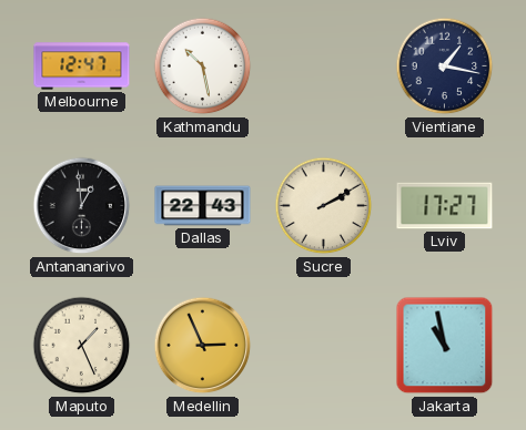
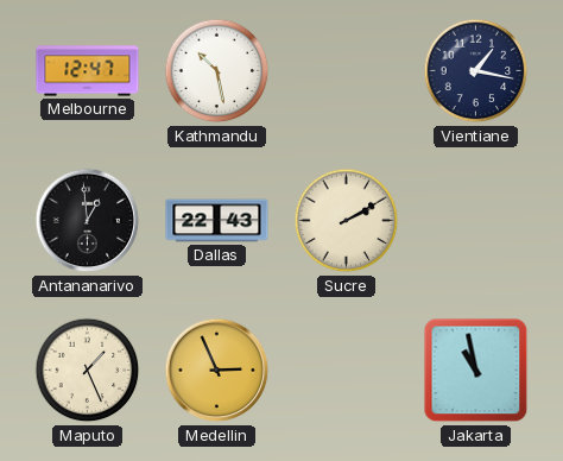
Lviv: 17:27 -> none
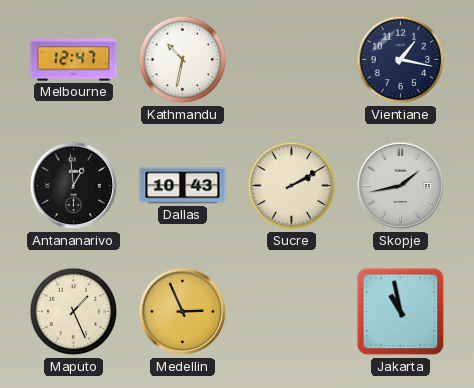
Kathmandu: 10:28 -> 10:32
Dallas: 22:43 -> 10:43
Skopje: none -> 1:43
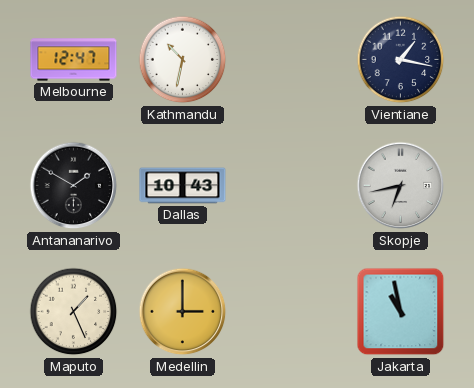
Antananarivo: 12:59 -> 1:50
Sucre: 2:10 -> none
Skopje: 1:43 -> 6:43
Medellin: 2:56 -> 3:00
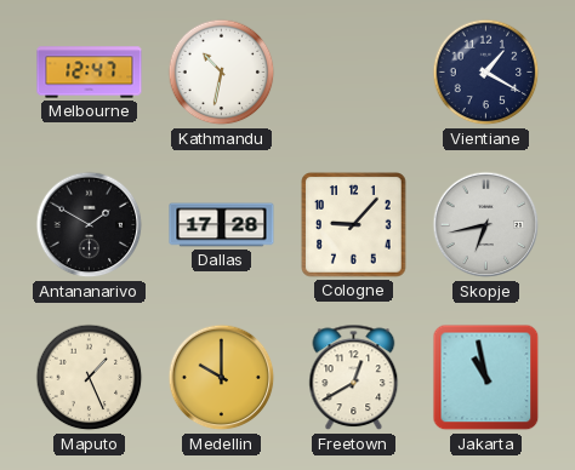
Vientiane: 1:17 -> 1:20
Dallas: 10:43 -> 17:28
Cologne: none -> 9:07
Medellin: 3:00 -> 10:00
Freetown: none -> 12:40
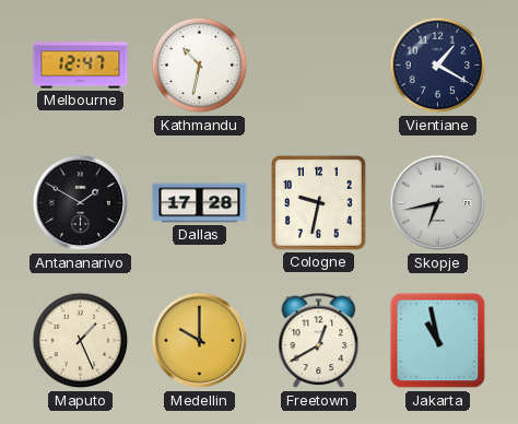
Cologne: 9:07 -> 9:32
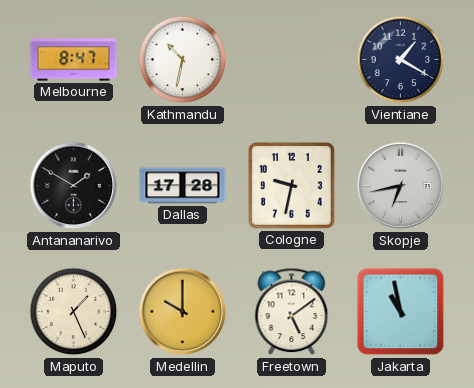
Melbourne: 12:47 -> 8:47
Freetown: 12:40 -> 5:09
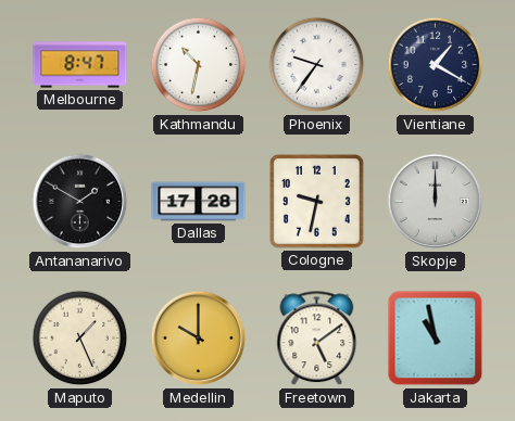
Phoenix: none -> 9:36
Skopje: 6:43 -> 12:00
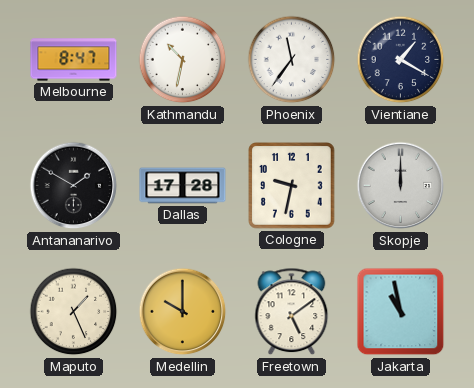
Phoenix: 9:36 -> 11:36
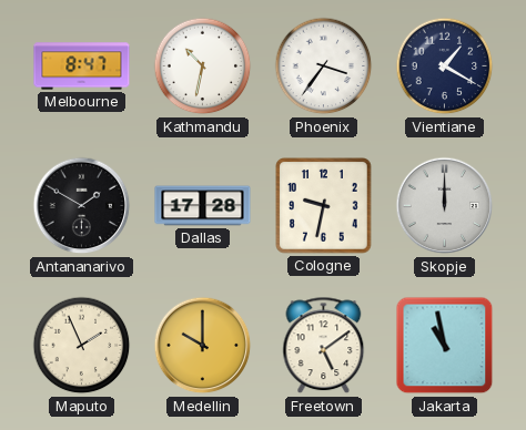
Phoenix: 11:36 -> 3:36
Maputo: 1:26 -> 1:56
